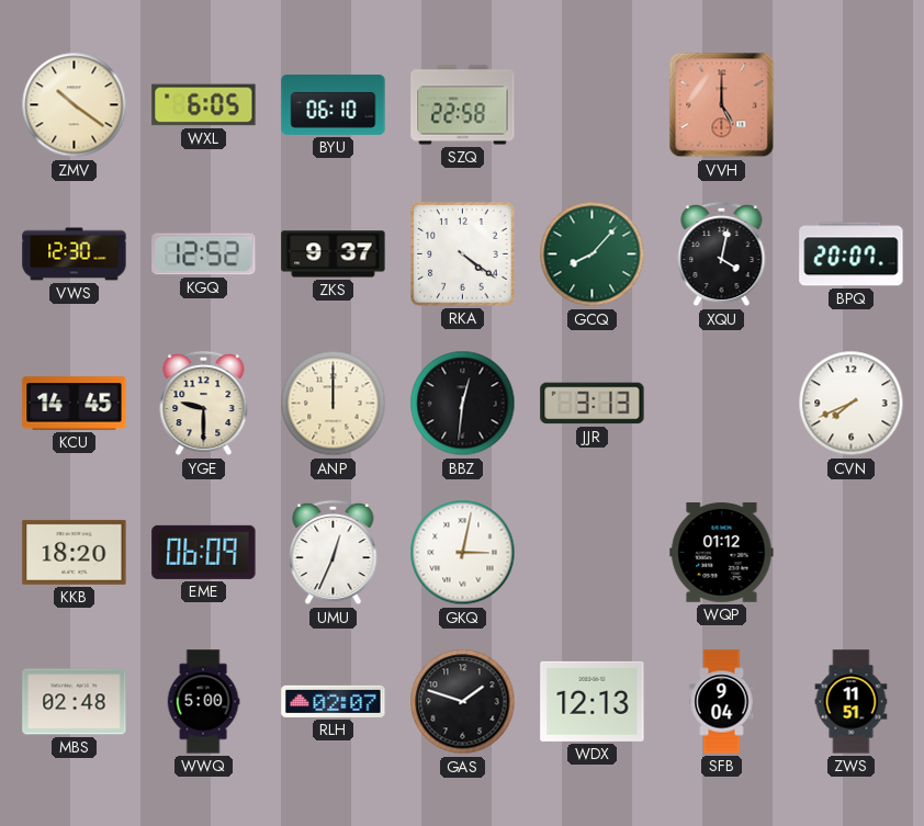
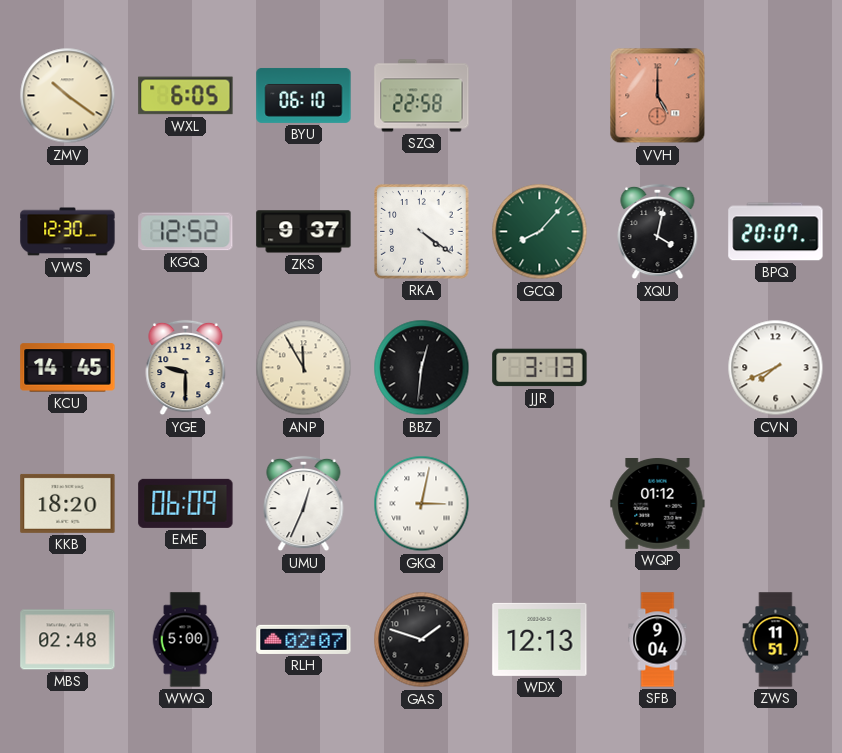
ANP: 12:00 -> 11:55
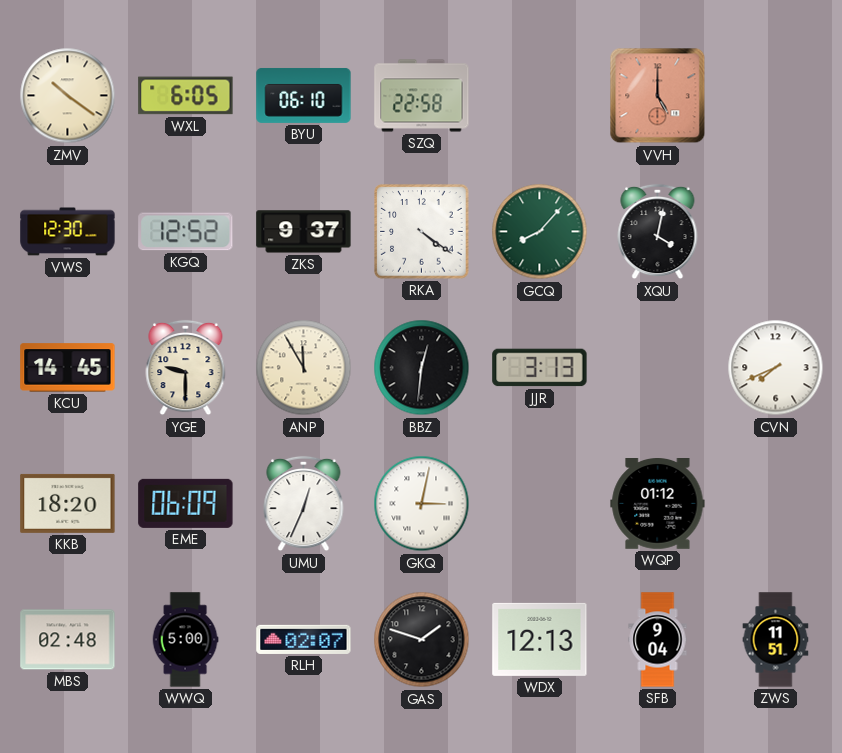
BPQ: 20:07 -> none
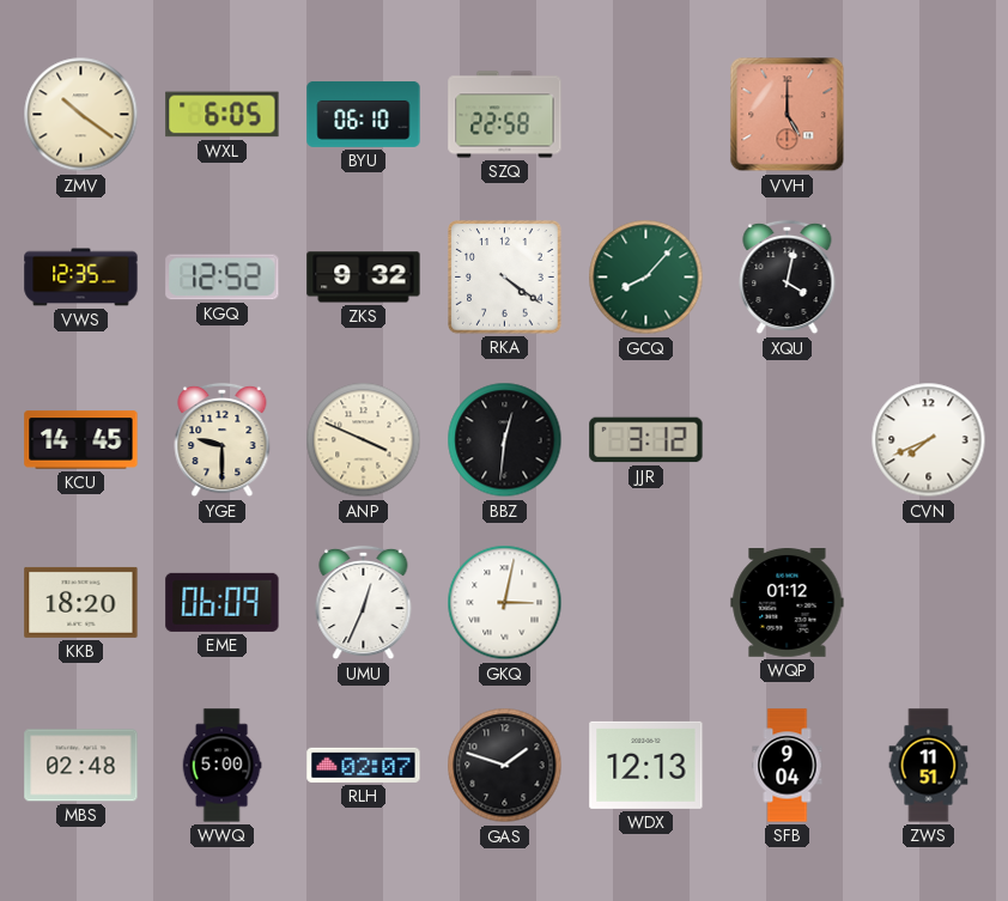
VWS: 12:30 -> 12:35
ZKS: 9:37 -> 9:32
ANP: 11:55 -> 3:49
JJR: 3:13 -> 3:12
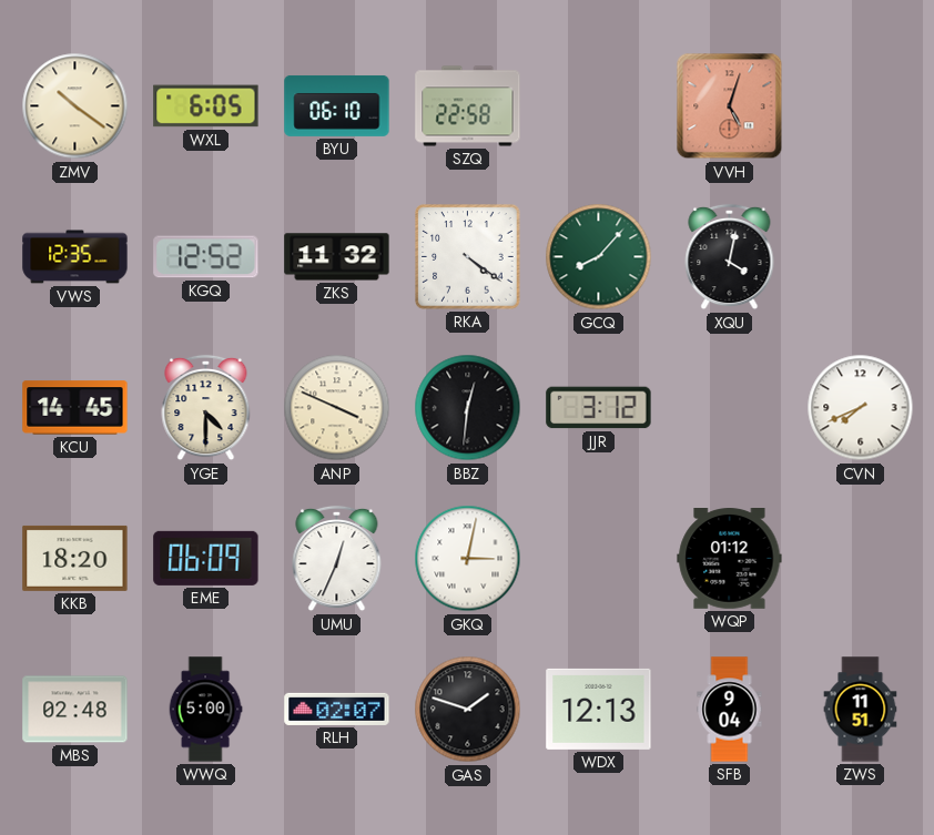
VVH: 5:00 -> 5:03
ZKS: 9:32 -> 11:32
YGE: 9:30 -> 4:30
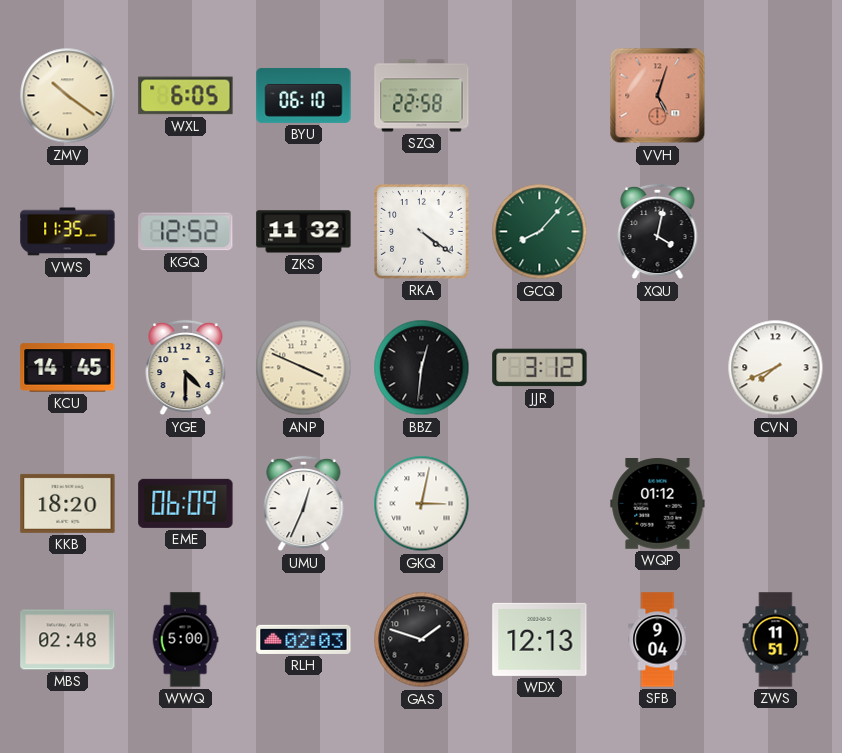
VWS: 12:35 -> 11:35
RLH: 02:07 -> 02:03
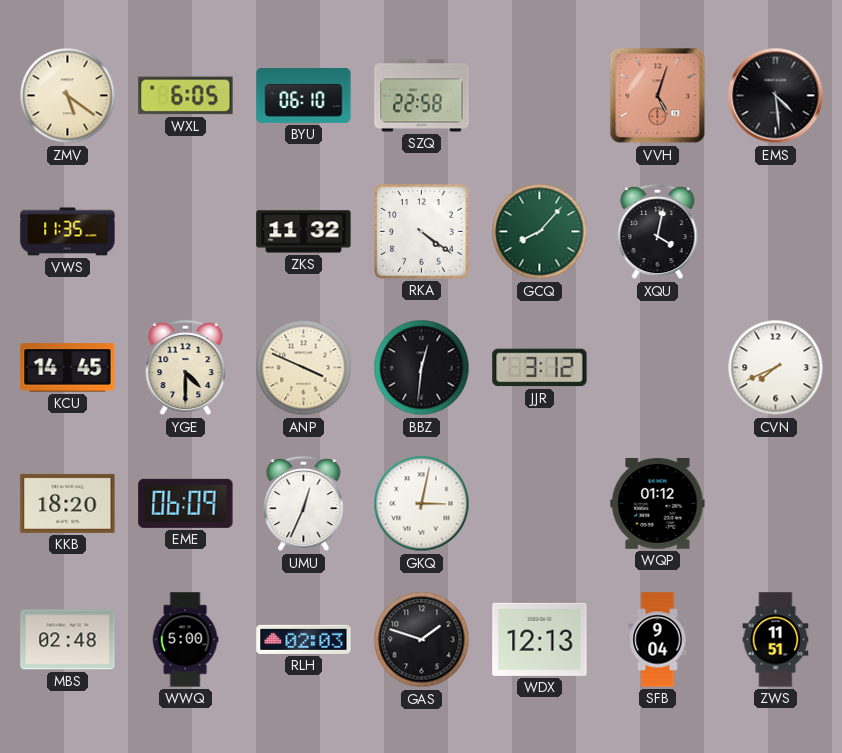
ZMV: 10:21 -> 5:21
EMS: none -> 4:29
KGQ: 12:52 -> none
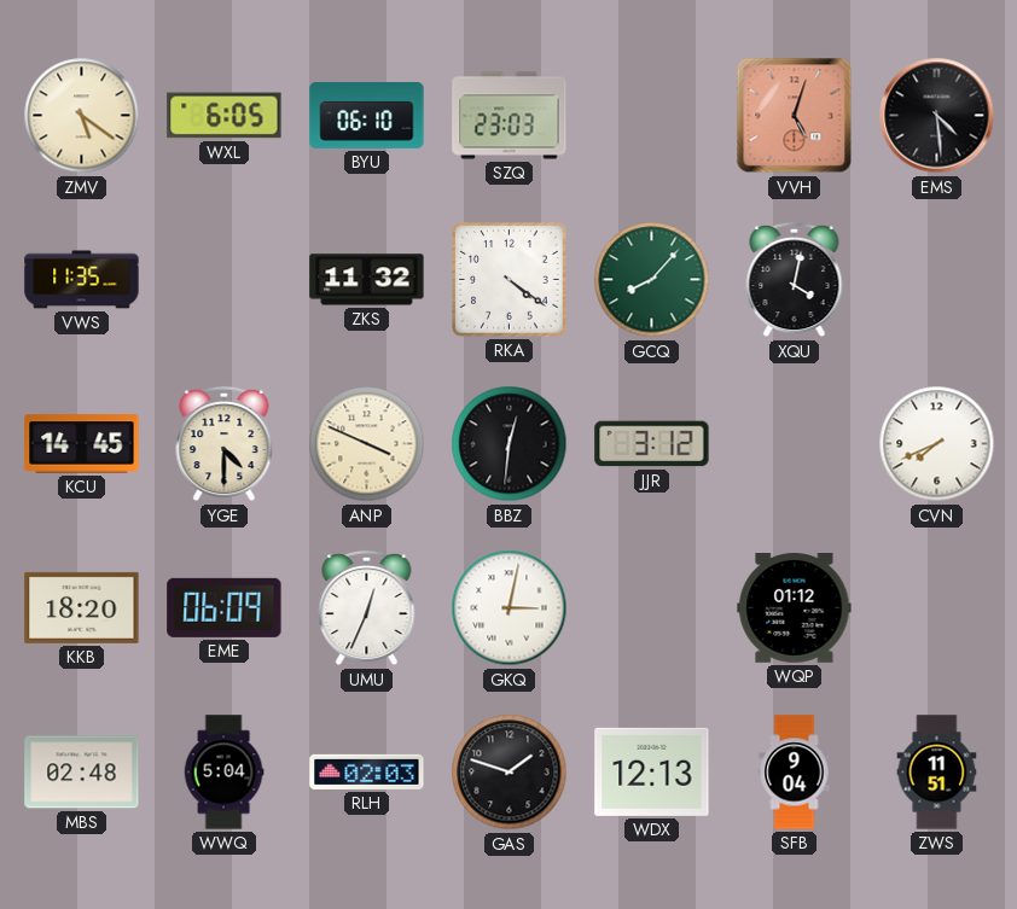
SZQ: 22:58 -> 23:03
WWQ: 5:00 -> 5:04
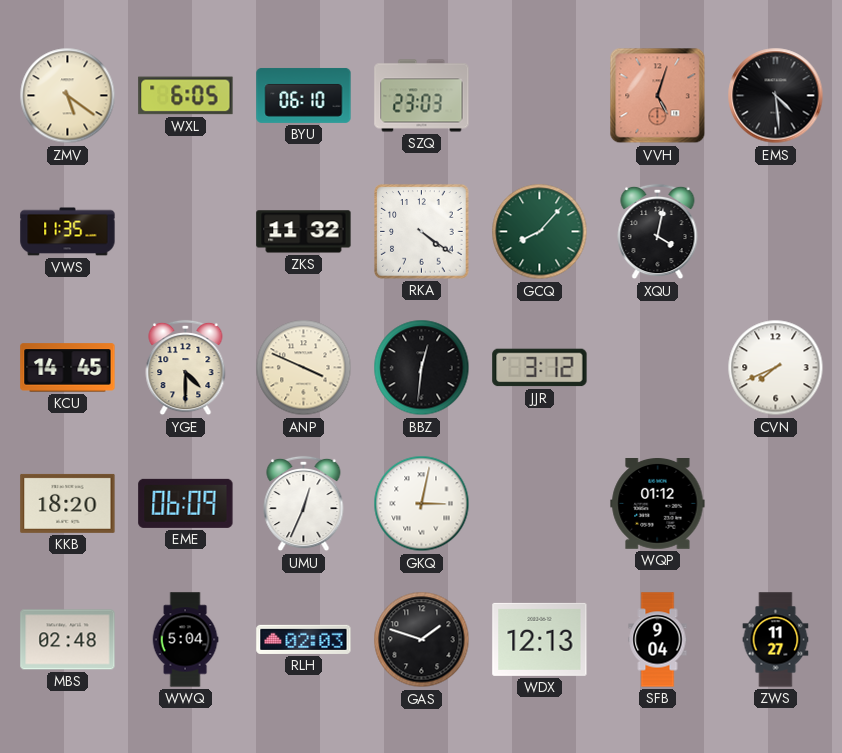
ZWS: 11:51 -> 11:27
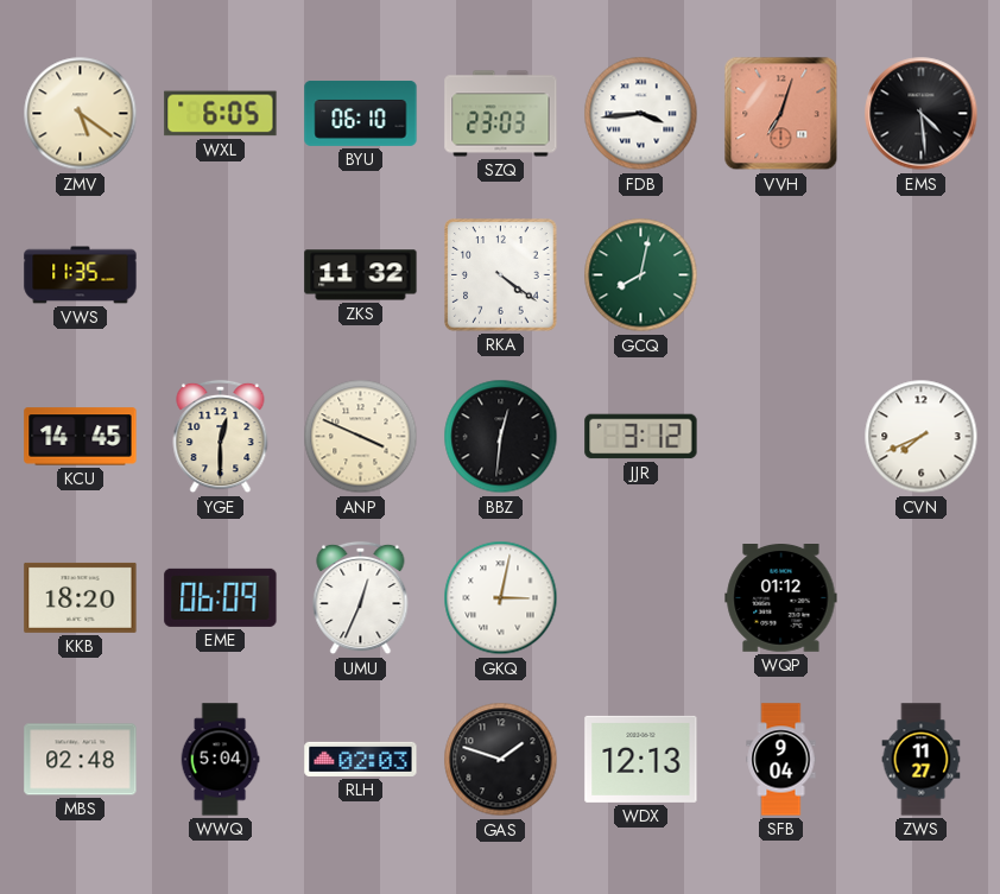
FDB: none -> 3:44
VVH: 5:03 -> 7:03
GCQ: 8:07 -> 8:02
XQU: 4:02 -> none
YGE: 4:30 -> 12:30
